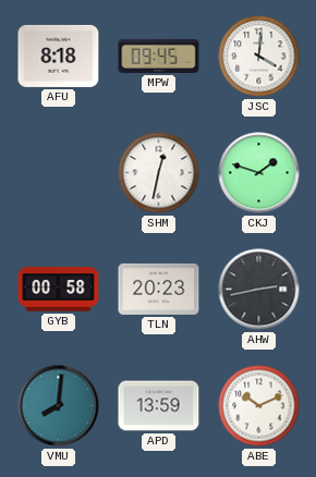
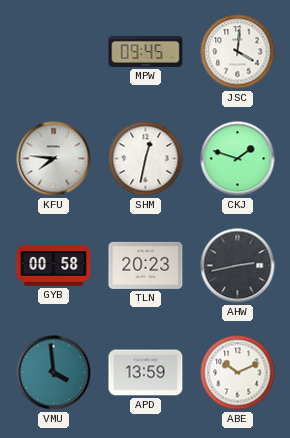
AFU: 8:18 -> none
KFU: none -> 7:46
VMU: 8:01 -> 3:59
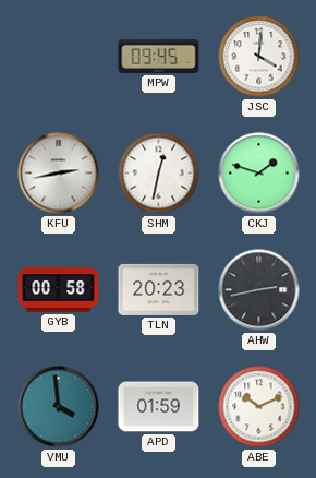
KFU: 7:46 -> 2:43
APD: 13:59 -> 01:59
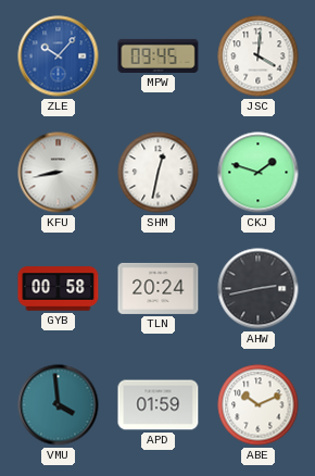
ZLE: none -> 10:07
KFU: 2:43 -> 8:43
TLN: 20:23 -> 20:24
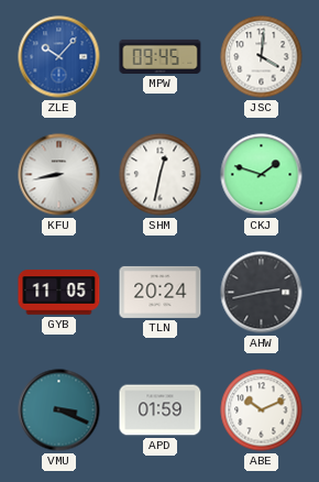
GYB: 00:58 -> 11:05
VMU: 3:59 -> 3:19
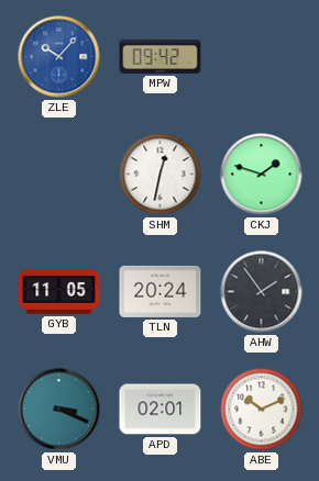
MPW: 09:45 -> 09:42
JSC: 4:01 -> none
KFU: 8:43 -> none
AHW: 2:43 -> 1:54
APD: 01:59 -> 02:01
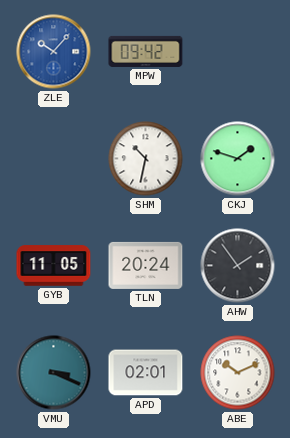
SHM: 12:32 -> 10:32
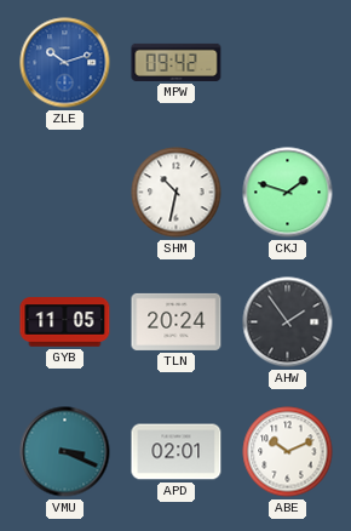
ZLE: 10:07 -> 10:12
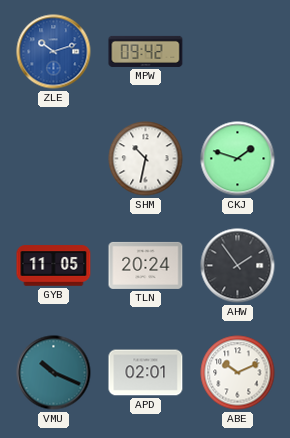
VMU: 3:19 -> 10:19
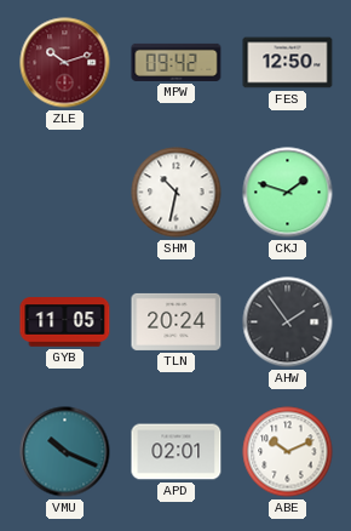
ZLE dial: blue -> burgundy
FES: none -> 12:50
